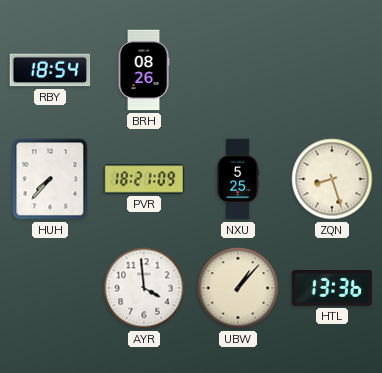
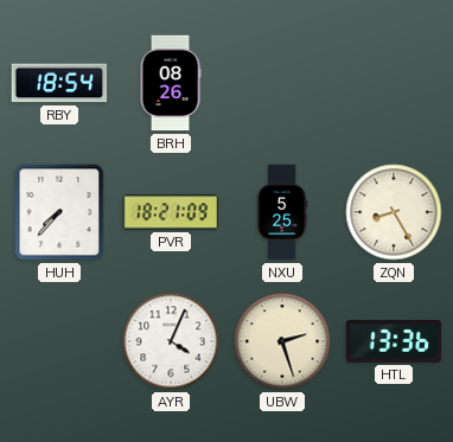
ZQN: 8:27 -> 8:25
AYR: 3:59 -> 4:04
UBW: 1:07 -> 2:27
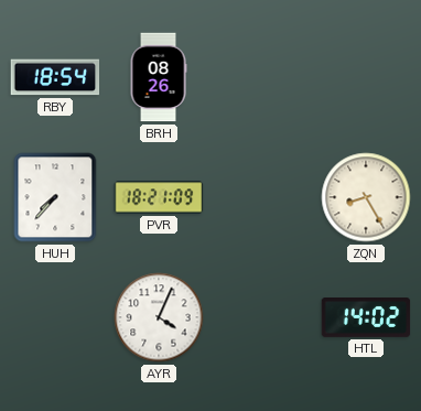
NXU: 5:25 -> none
UBW: 2:27 -> none
HTL: 13:36 -> 14:02
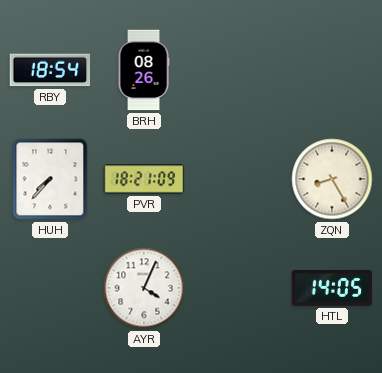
HTL: 14:02 -> 14:05
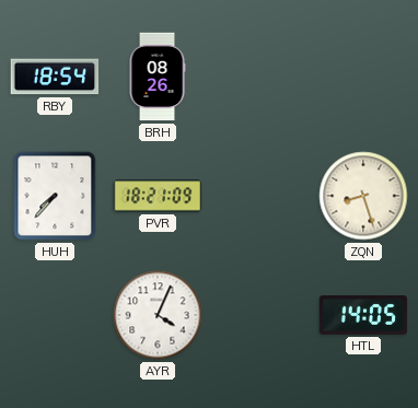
ZQN: 8:25 -> 8:27
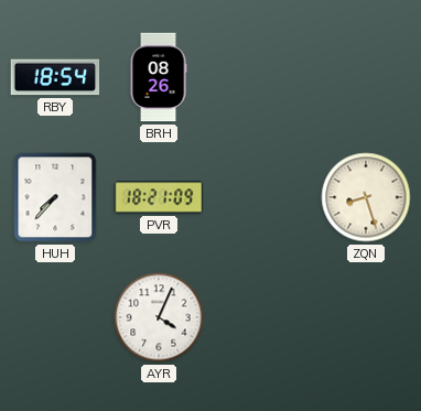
HTL: 14:05 -> none
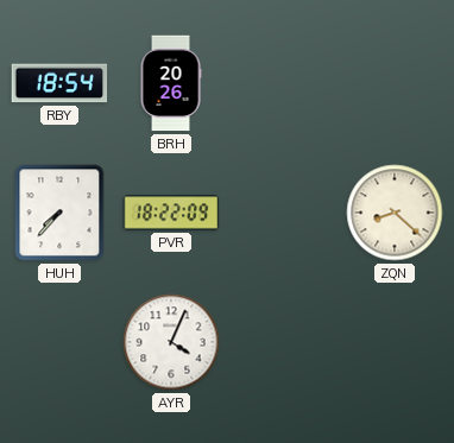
BRH: 08:26 -> 20:26
PVR: 18:21 -> 18:22
ZQN: 8:27 -> 8:22
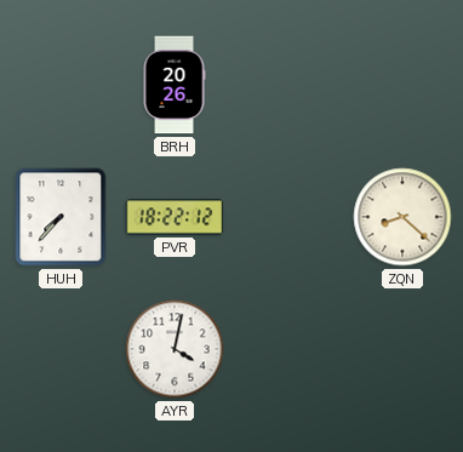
RBY: 18:54 -> none
PVR: 18:22:09 -> 18:22:12
AYR: 4:04 -> 4:02
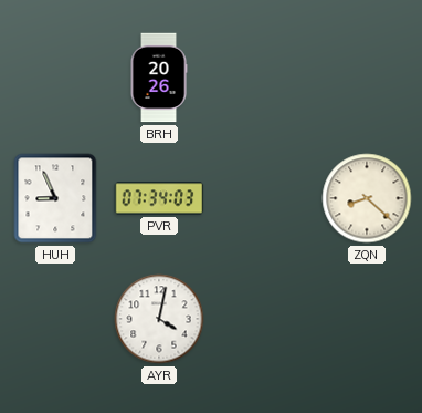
HUH: 7:37 -> 8:56
PVR: 18:22 -> 07:34
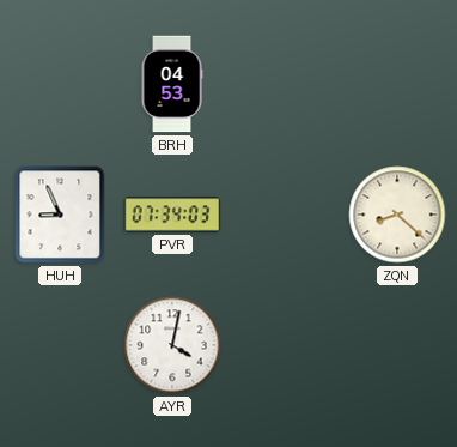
BRH: 20:26 -> 04:53
